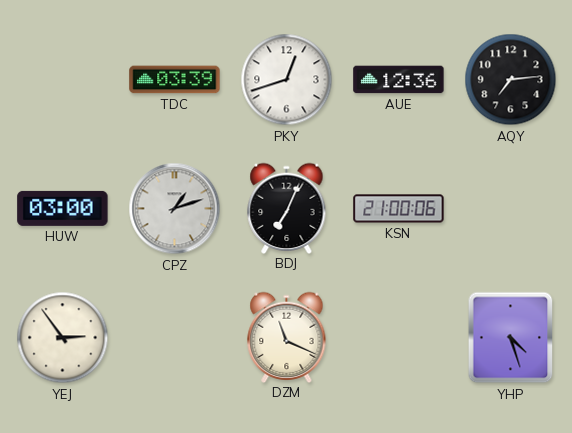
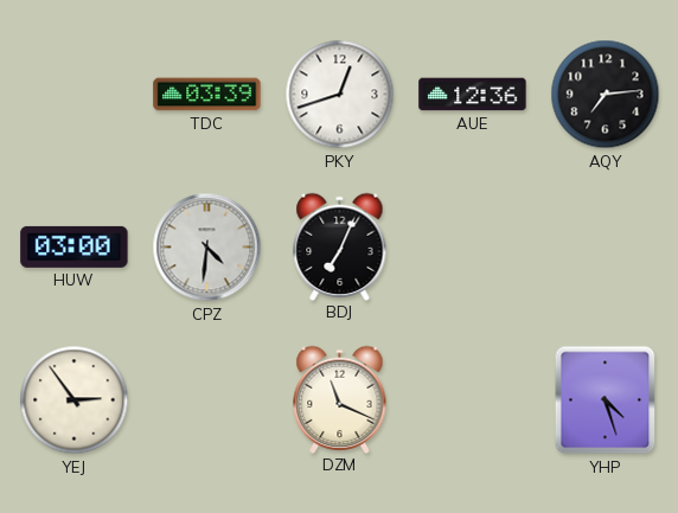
CPZ: 1:12 -> 4:31
KSN: 21:00 -> none
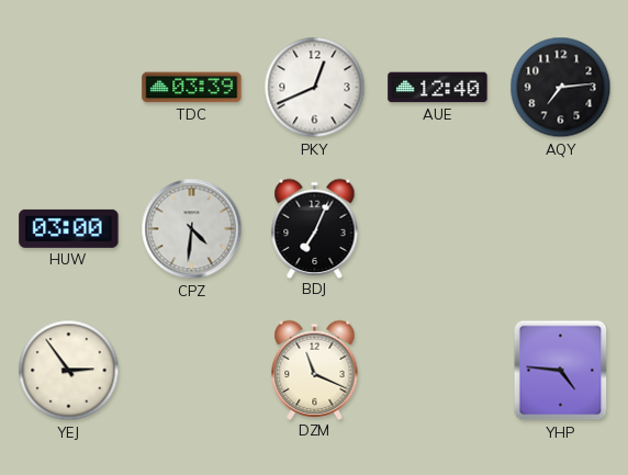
PKY: 12:42 -> 12:41
AUE: 12:36 -> 12:40
YHP: 4:27 -> 4:46
